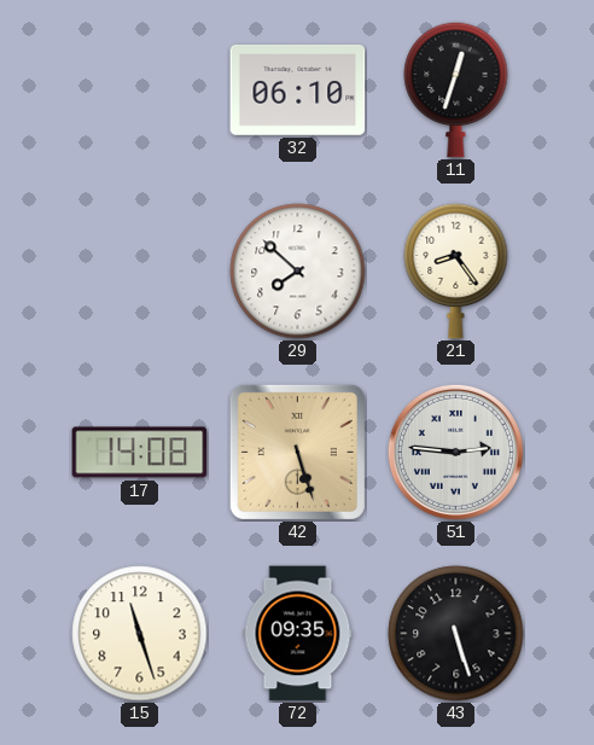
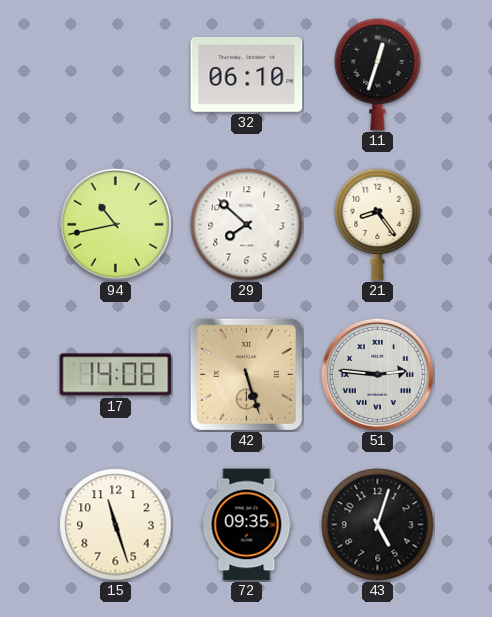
94: none -> 10:43
43: 5:27 -> 5:03
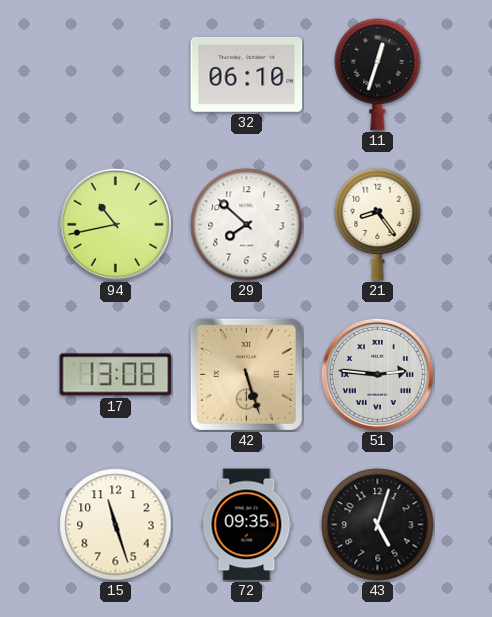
17: 14:08 -> 13:08
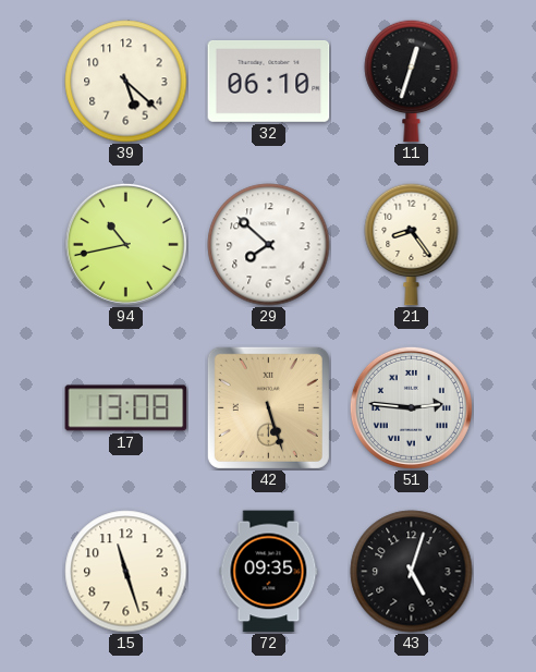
39: none -> 5:22
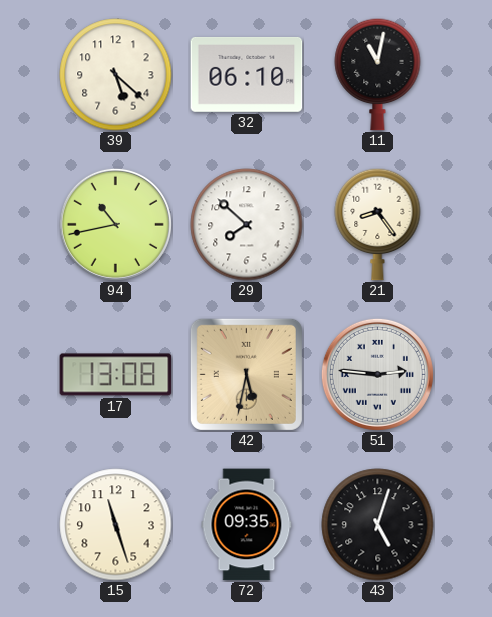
11: 12:33 -> 11:02
42: 5:27 -> 5:32
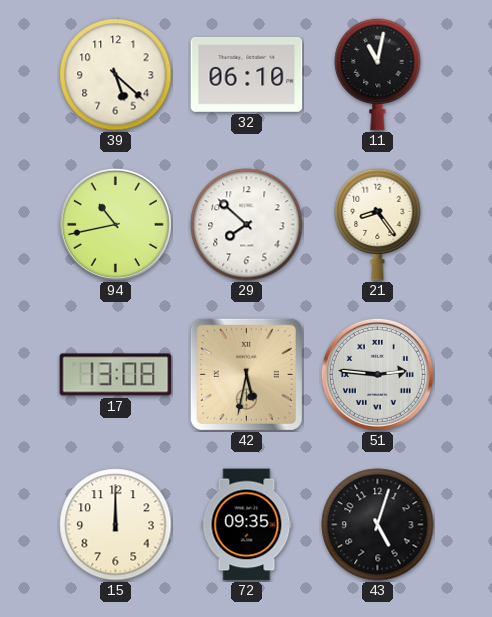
15: 11:27 -> 12:00
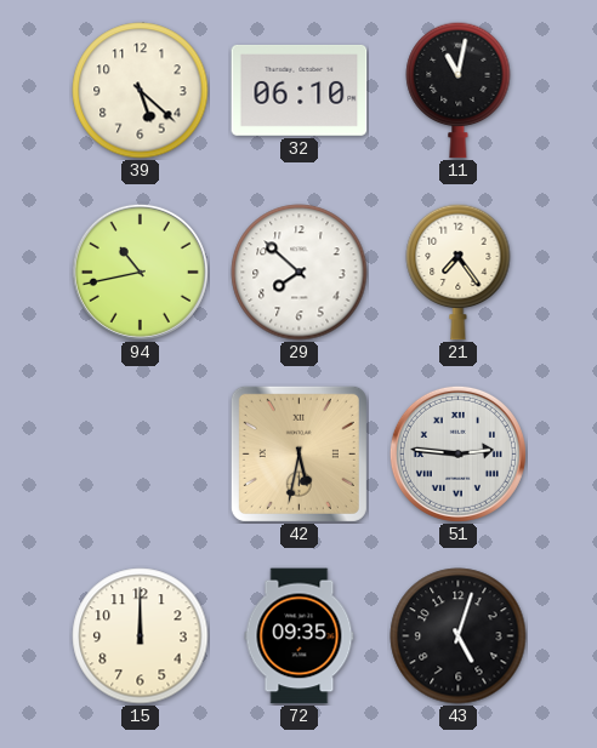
21: 8:24 -> 7:24
17: 13:08 -> none
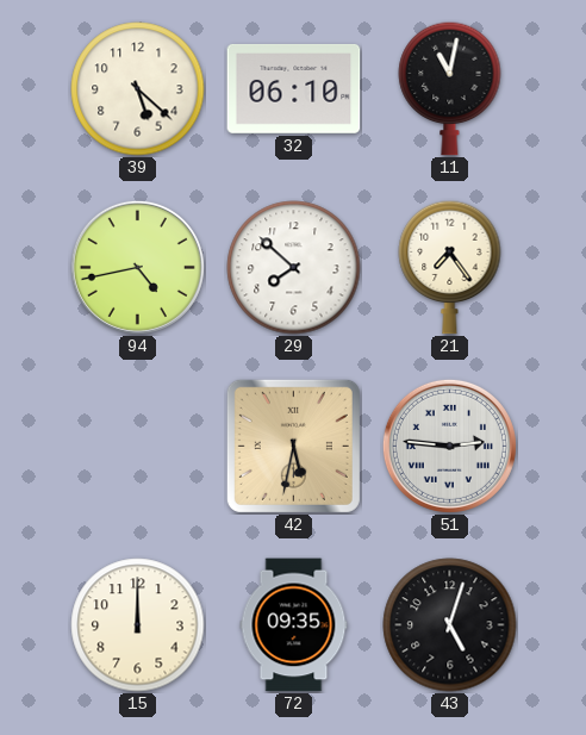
94: 10:43 -> 4:43
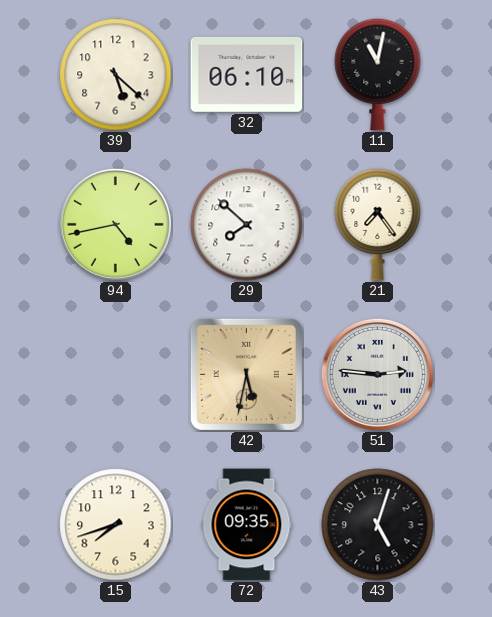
15: 12:00 -> 7:42
